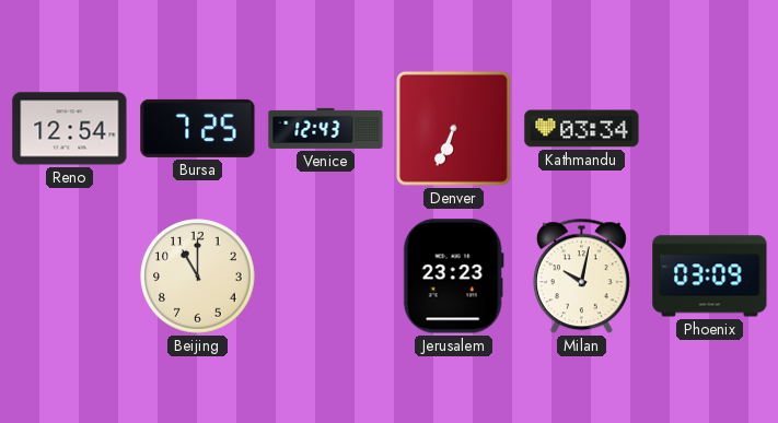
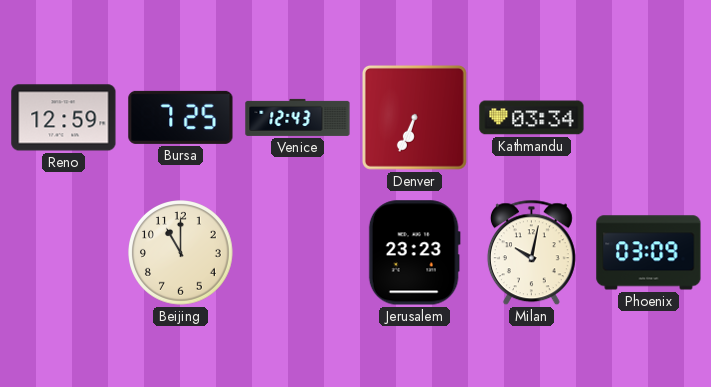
Reno: 12:54 -> 12:59
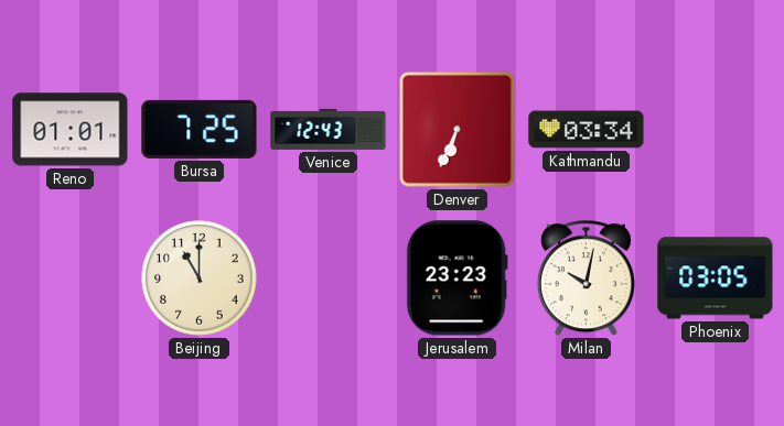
Reno: 12:59 -> 01:01
Phoenix: 03:09 -> 03:05
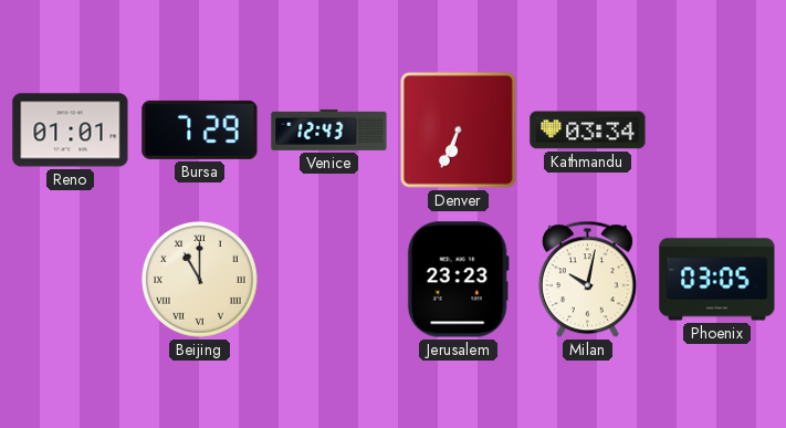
Bursa: 7:25 -> 7:29
Beijing numerals: Arabic -> Roman
